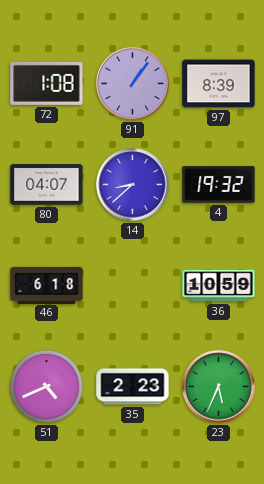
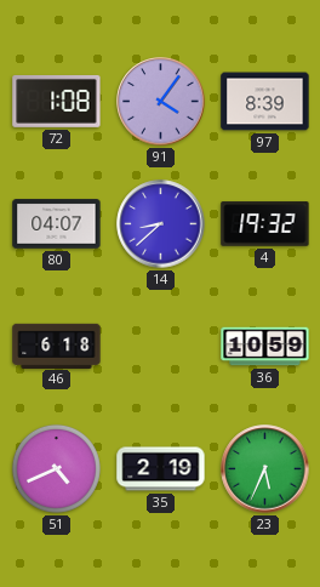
91: 1:06 -> 4:06
35: 2:23 -> 2:19
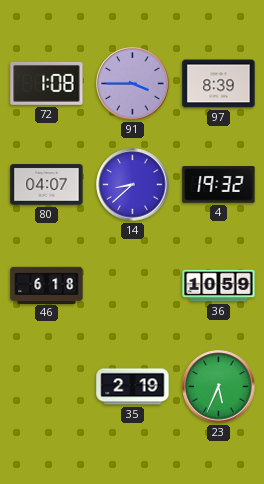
91: 4:06 -> 3:45
51: 4:41 -> none
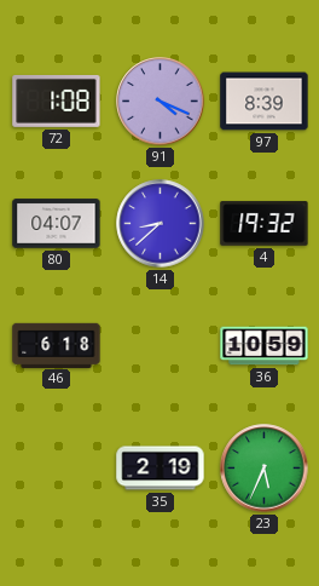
91: 3:45 -> 4:19
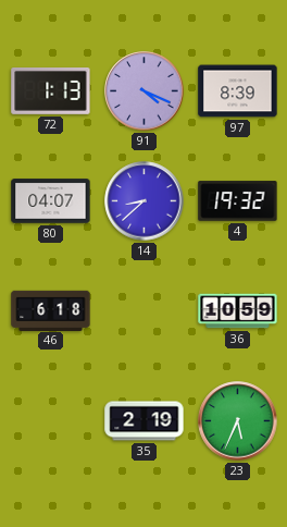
72: 1:08 -> 1:13
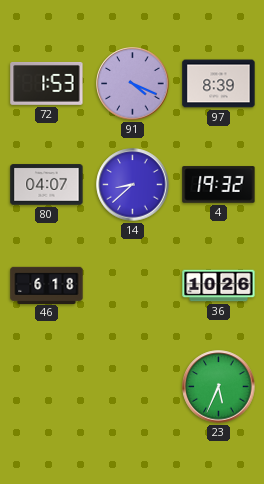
72: 1:13 -> 1:53
36: 10:59 -> 10:26
35: 2:19 -> none
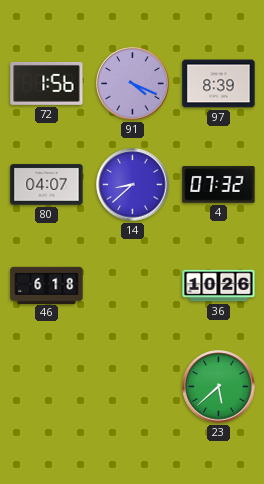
72: 1:53 -> 1:56
4: 19:32 -> 07:32
23: 5:34 -> 5:38
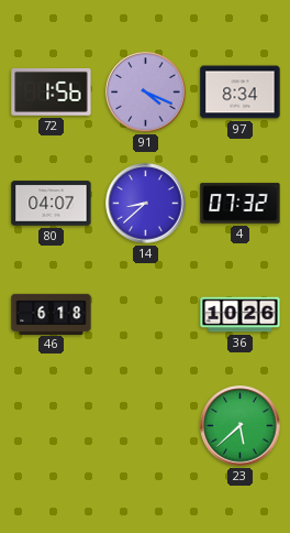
97: 8:39 -> 8:34
